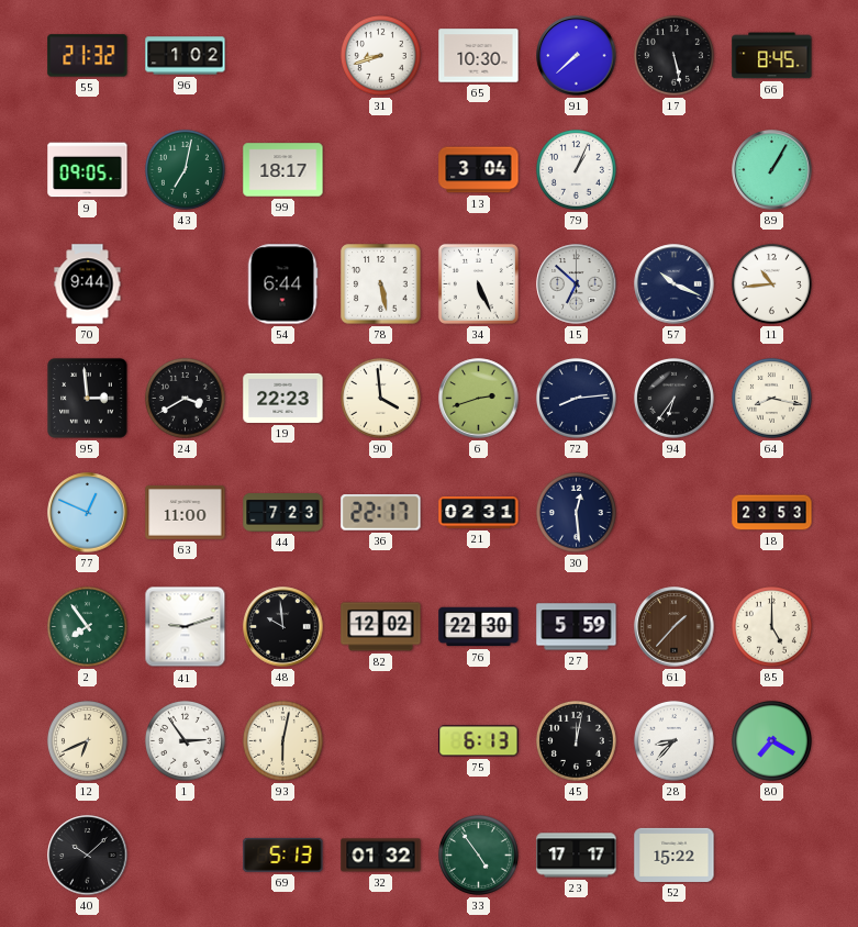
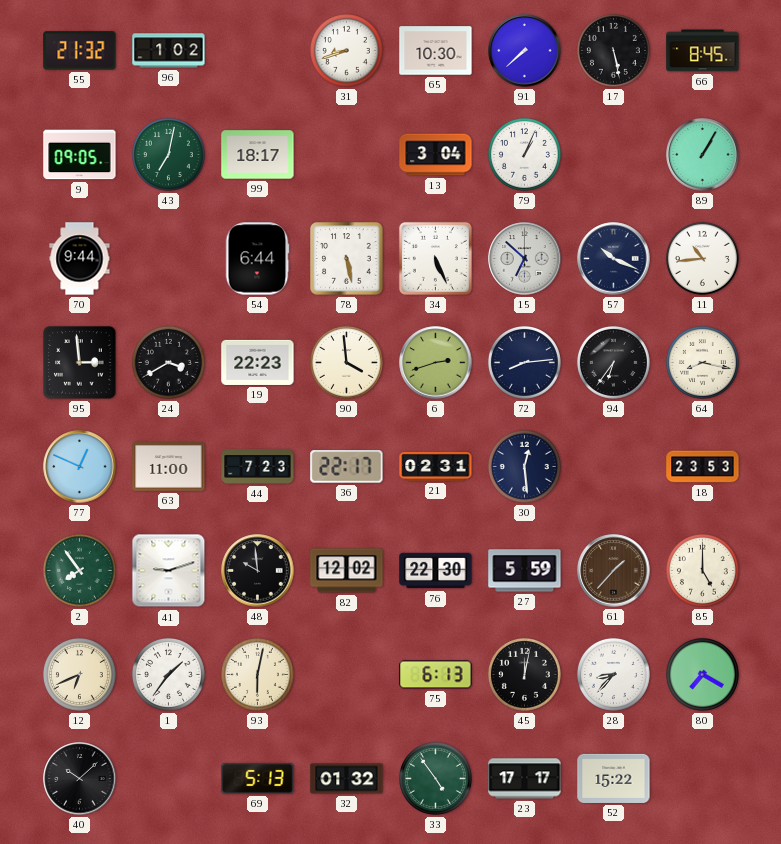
1: 2:54 -> 1:36
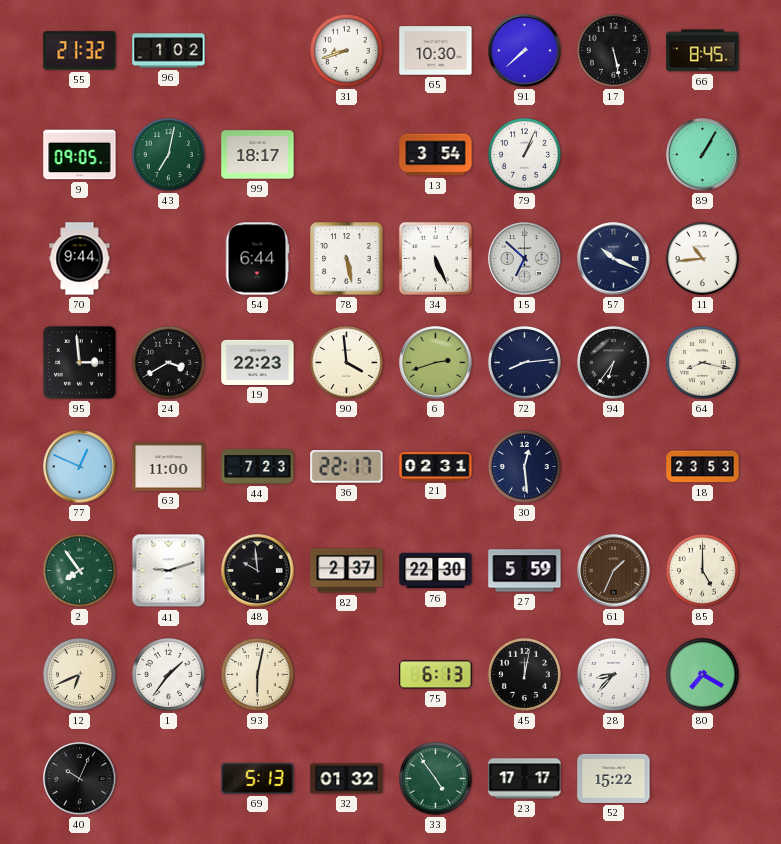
13: 3:04 -> 3:54
82: 12:02 -> 2:37
61: 1:37 -> 1:34
40: 10:08 -> 10:04
